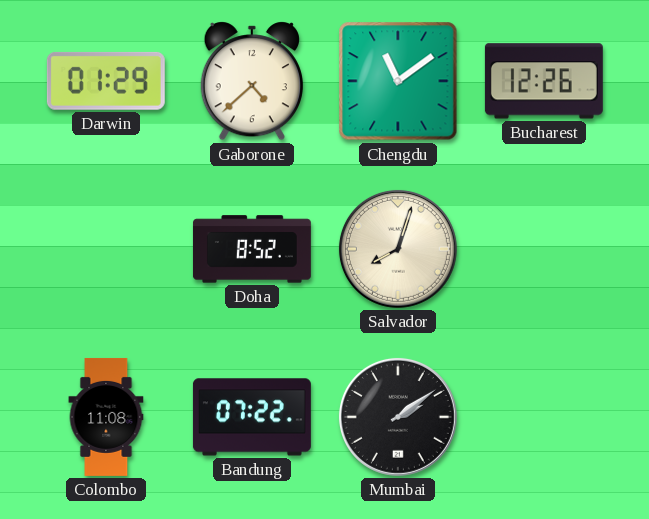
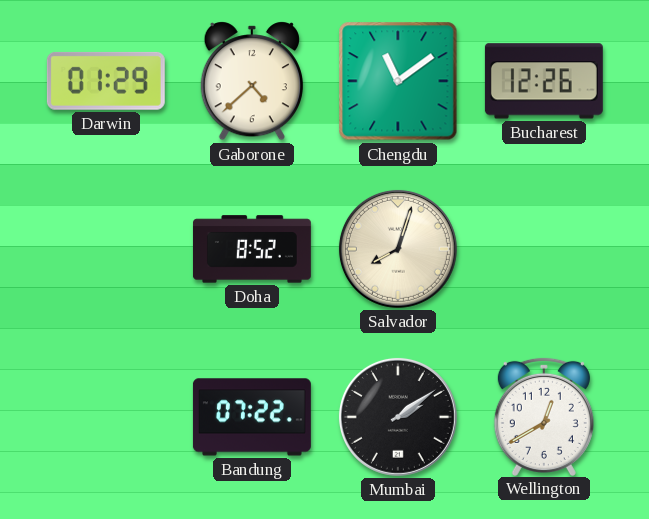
Colombo: 11:08 -> none
Wellington: none -> 12:40
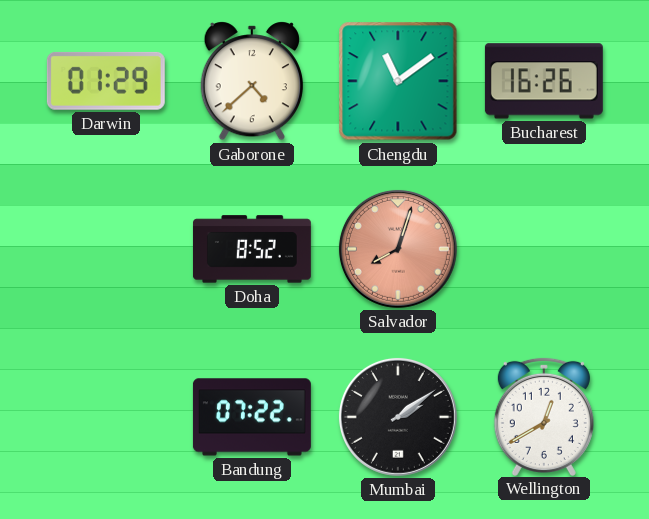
Bucharest: 12:26 -> 16:26
Salvador dial: cream -> salmon
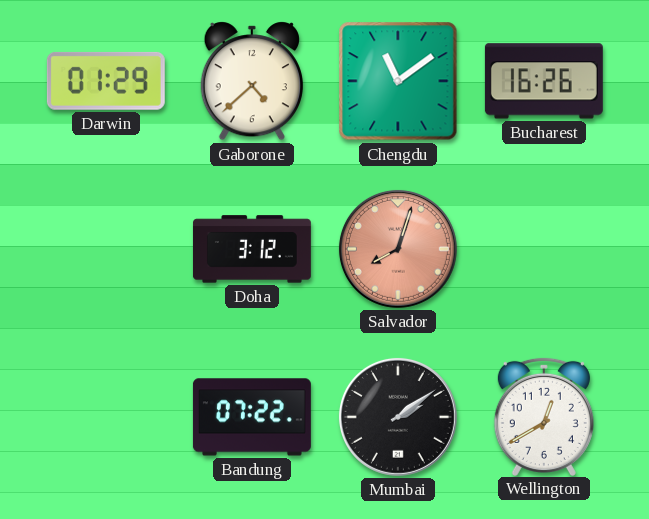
Doha: 8:52 -> 3:12
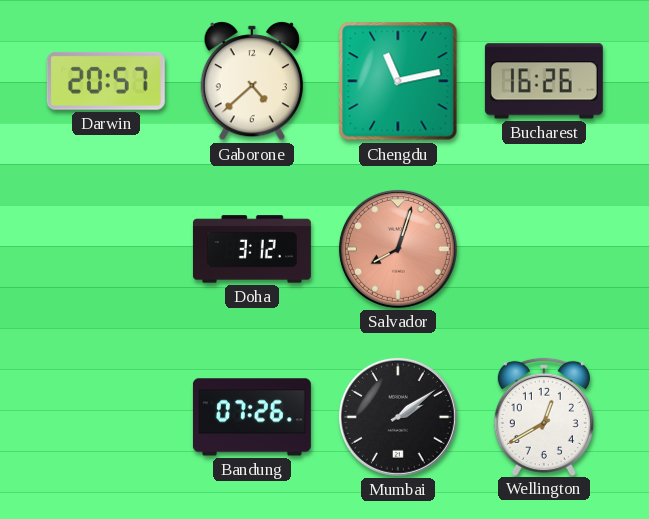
Darwin: 01:29 -> 20:57
Chengdu: 11:09 -> 11:13
Bandung: 07:22 -> 07:26
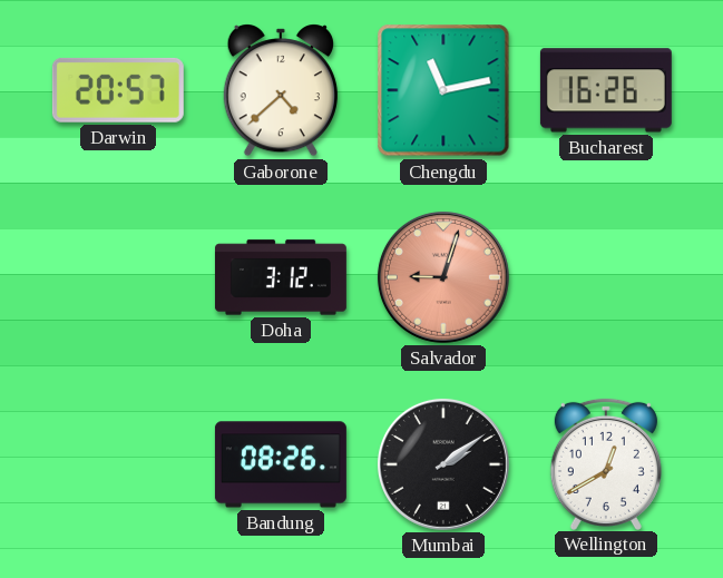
Salvador: 8:03 -> 9:03
Bandung: 07:26 -> 08:26
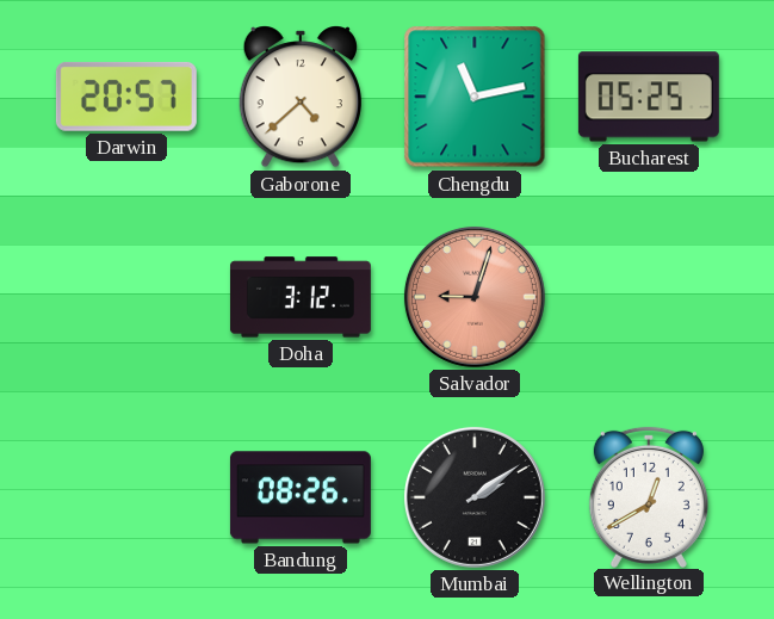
Bucharest: 16:26 -> 05:25
